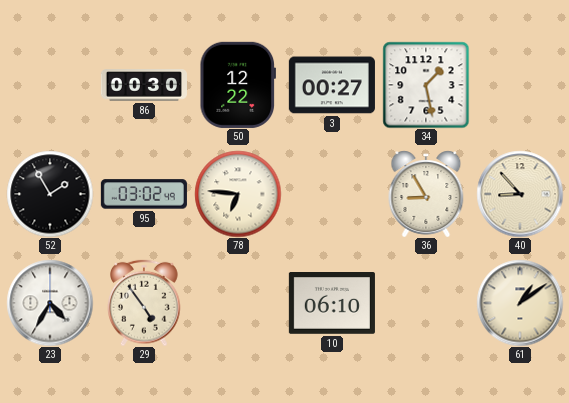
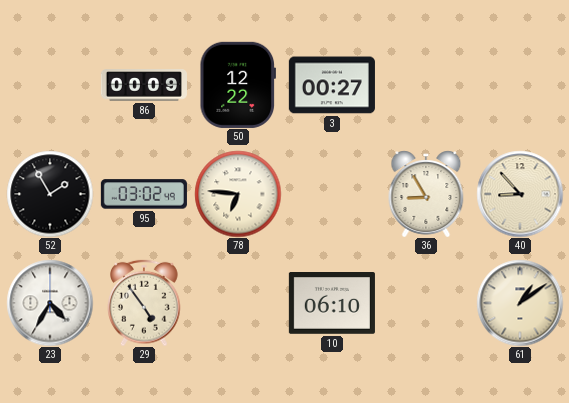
86: 00:30 -> 00:09
34: 1:28 -> none
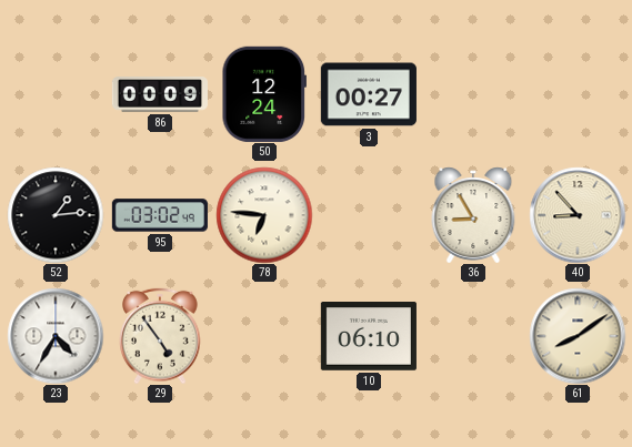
50: 12:22 -> 12:24
52: 1:55 -> 1:14
61: 1:09 -> 8:09
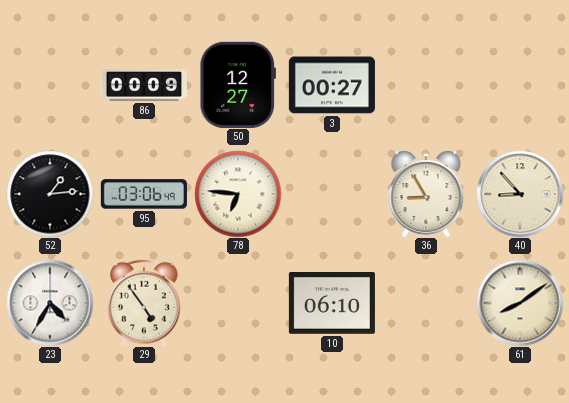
50: 12:24 -> 12:27
95: 03:02 -> 03:06
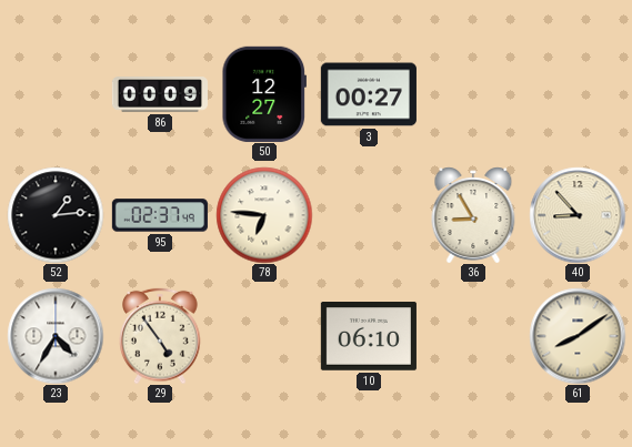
95: 03:06 -> 02:37
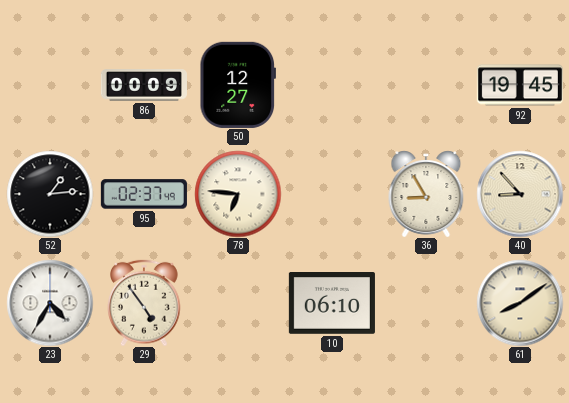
3: 00:27 -> none
92: none -> 19:45
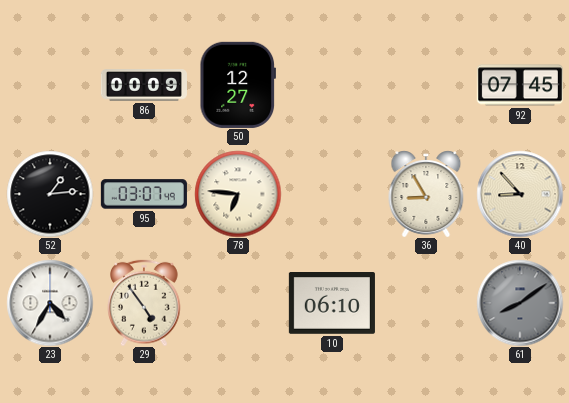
92: 19:45 -> 07:45
95: 02:37 -> 03:07
61 dial: cream -> grey
